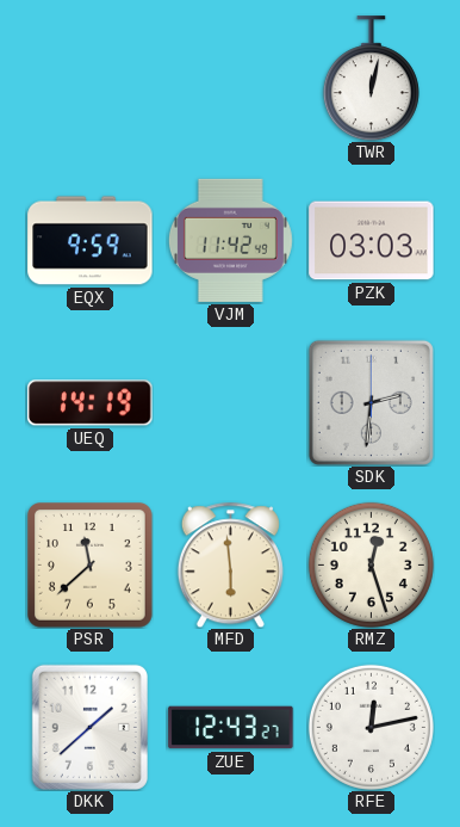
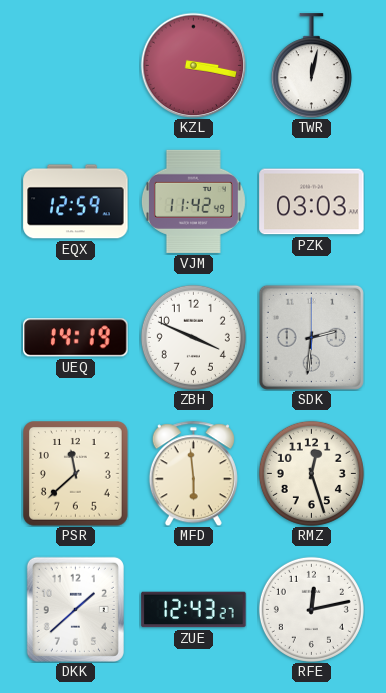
KZL: none -> 3:17
EQX: 9:59 -> 12:59
ZBH: none -> 3:49
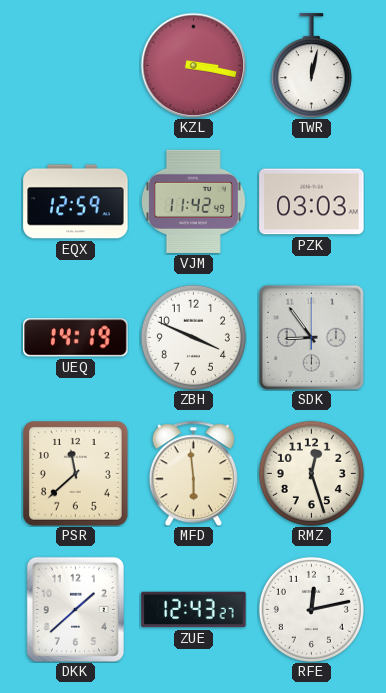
SDK: 2:31 -> 8:54
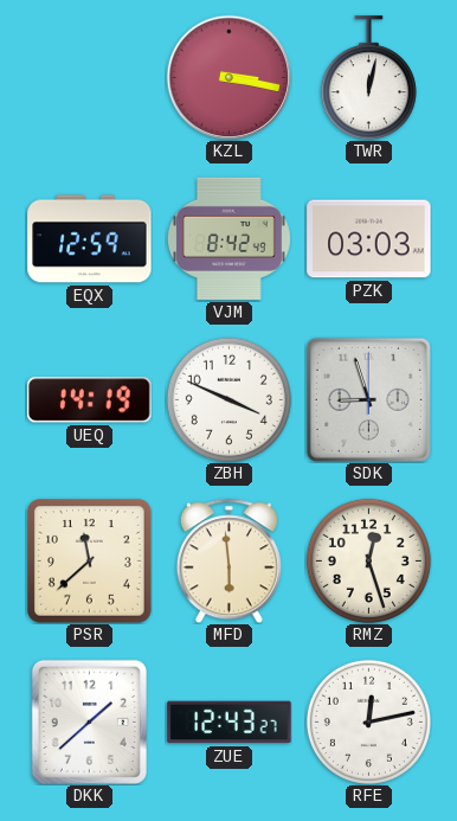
VJM: 11:42 -> 8:42
SDK: 8:54 -> 8:57
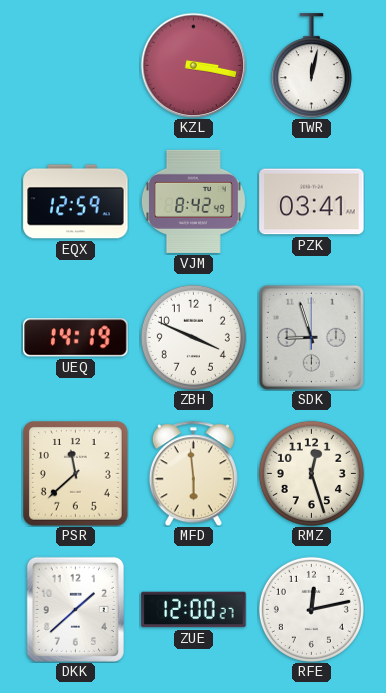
PZK: 03:03 -> 03:41
ZUE: 12:43 -> 12:00
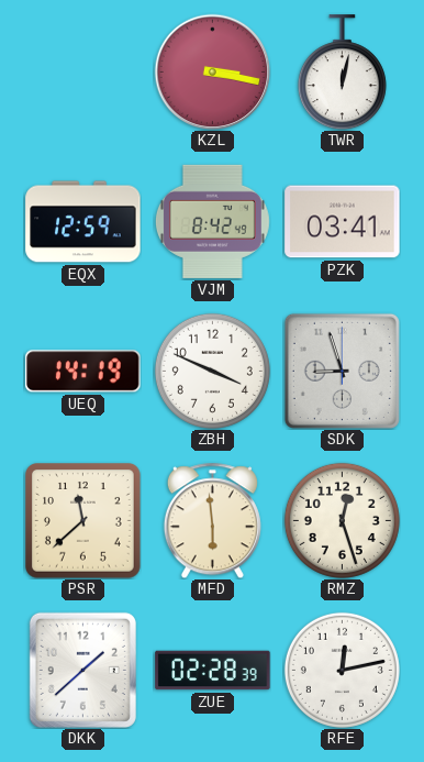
ZUE: 12:00 -> 02:28
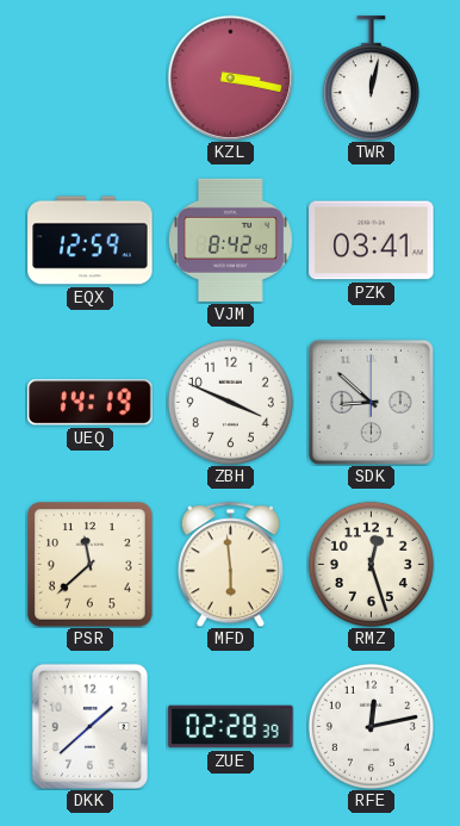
SDK: 8:57 -> 8:52
